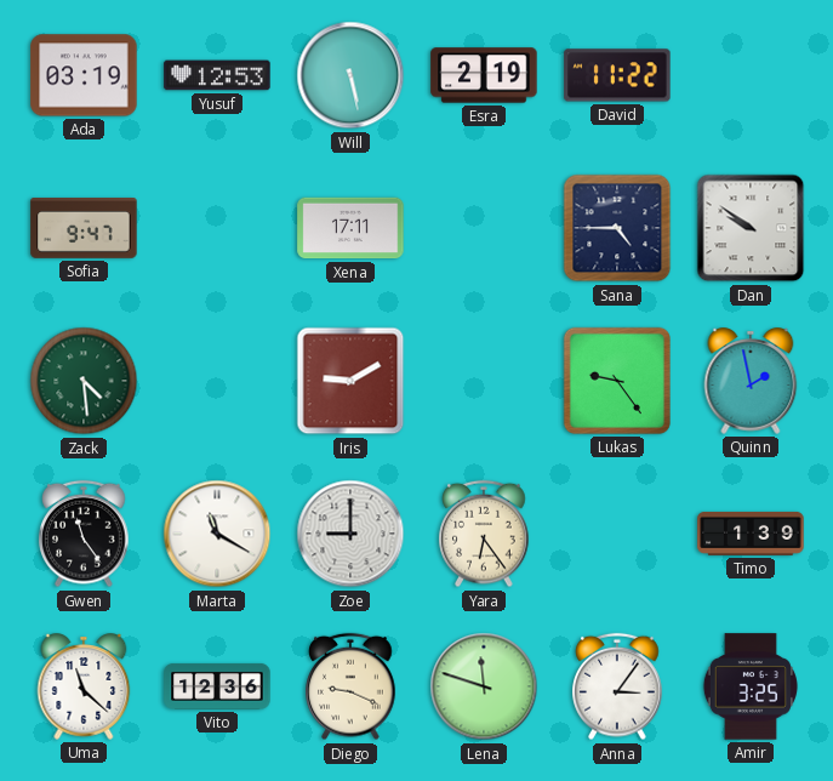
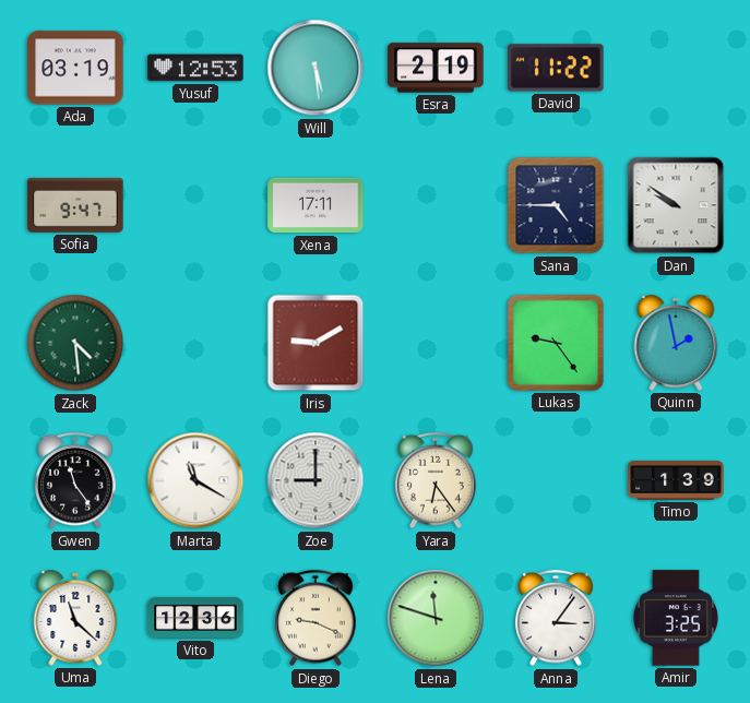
Will: 5:28 -> 5:29
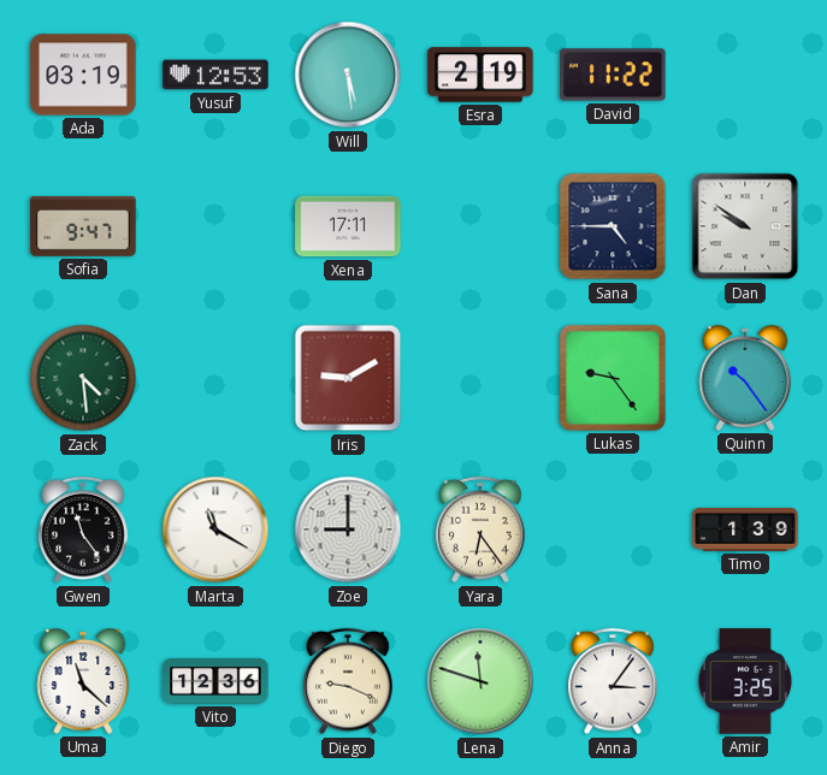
Quinn: 1:58 -> 10:24
